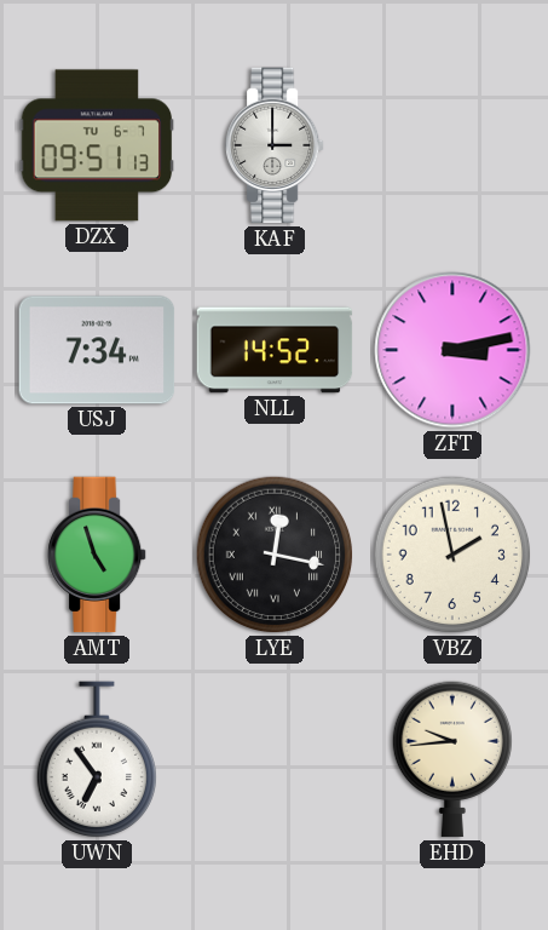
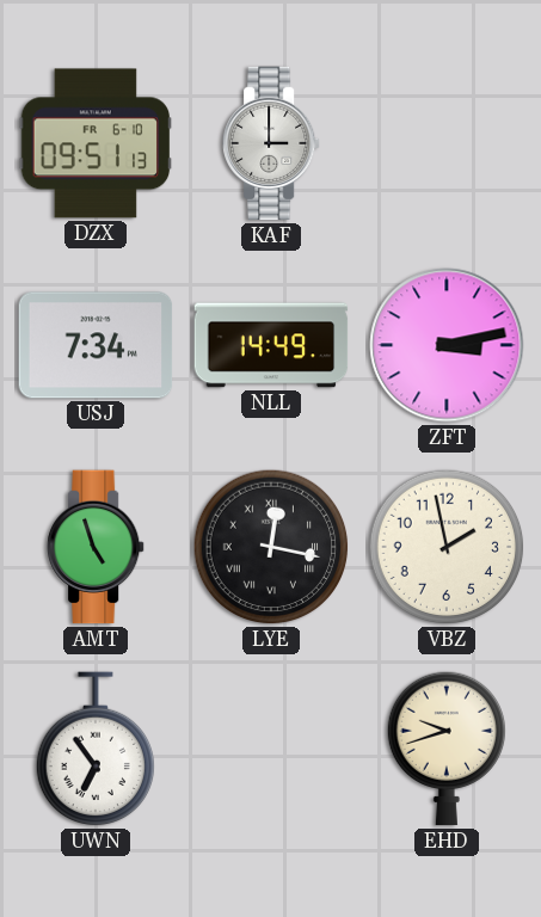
DZX date: TU 6-7 -> FR 6-10
NLL: 14:52 -> 14:49
EHD: 9:44 -> 9:42
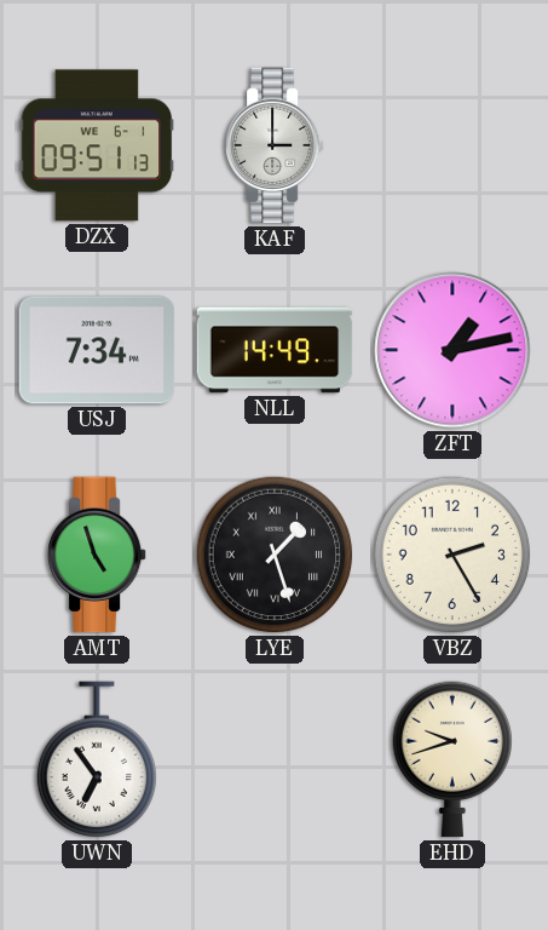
DZX date: FR 6-10 -> WE 6-1
ZFT: 3:13 -> 1:13
LYE: 12:17 -> 1:27
VBZ: 1:58 -> 2:25
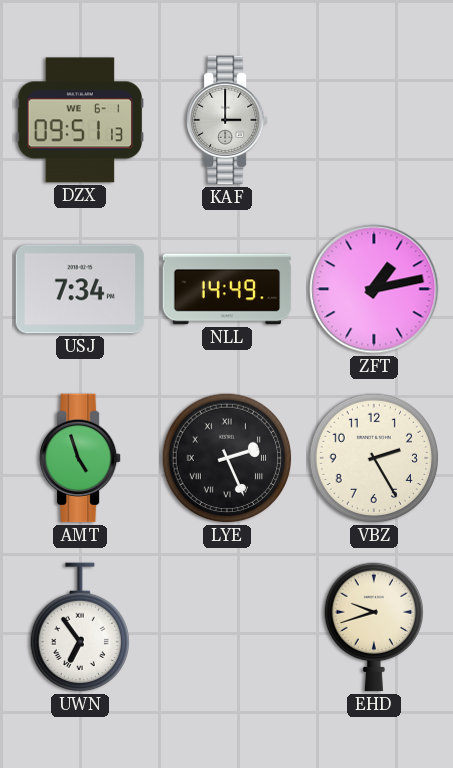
LYE: 1:27 -> 2:26
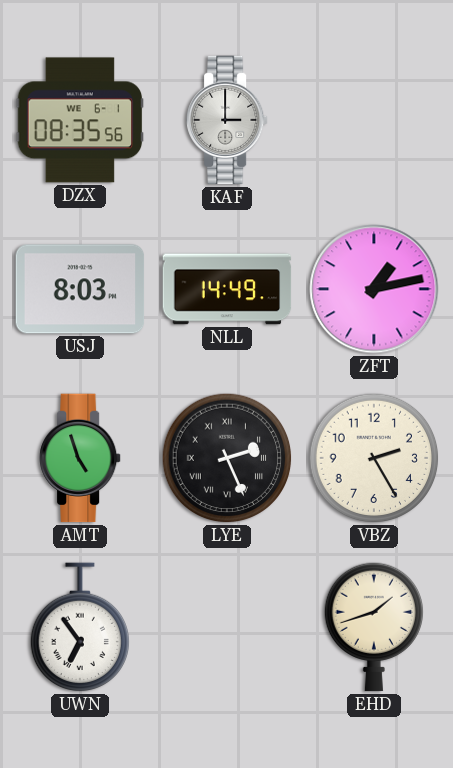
DZX: 09:51 -> 08:35
USJ: 7:34 -> 8:03
EHD: 9:42 -> 1:42
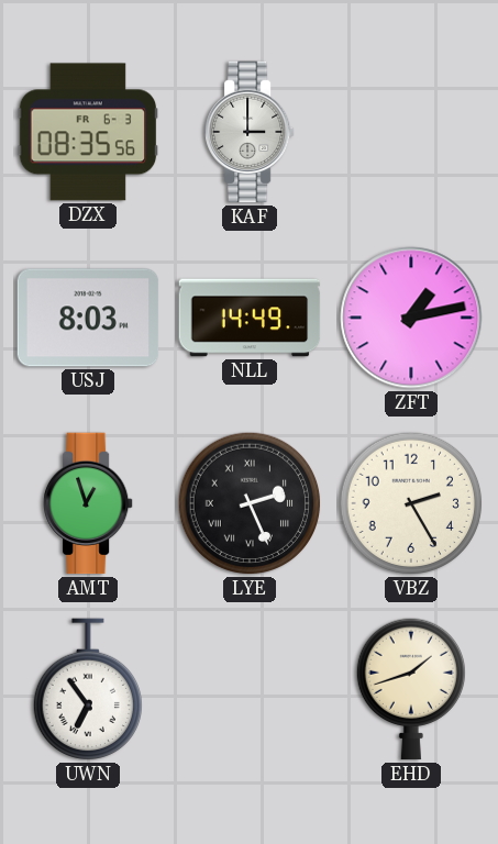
DZX date: WE 6-1 -> FR 6-3
AMT: 4:57 -> 12:57
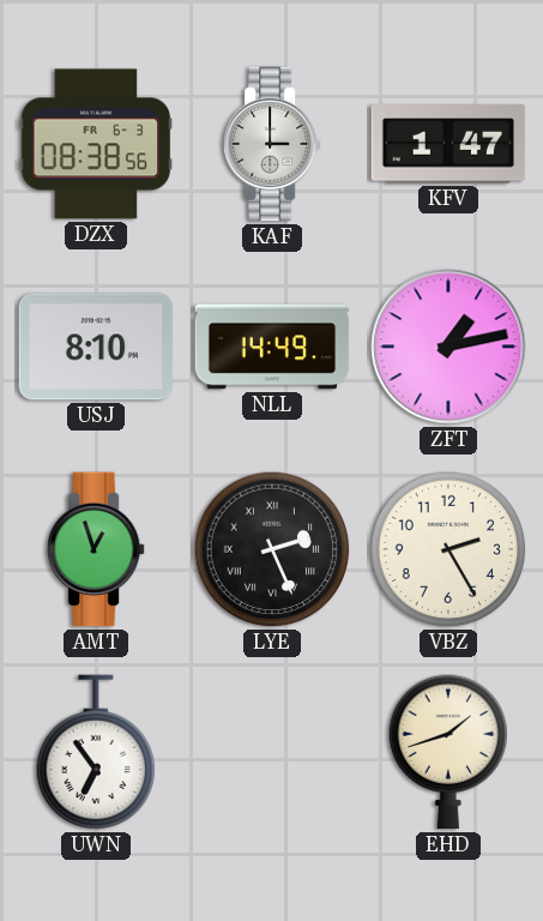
DZX: 08:35 -> 08:38
KFV: none -> 1:47
USJ: 8:03 -> 8:10
